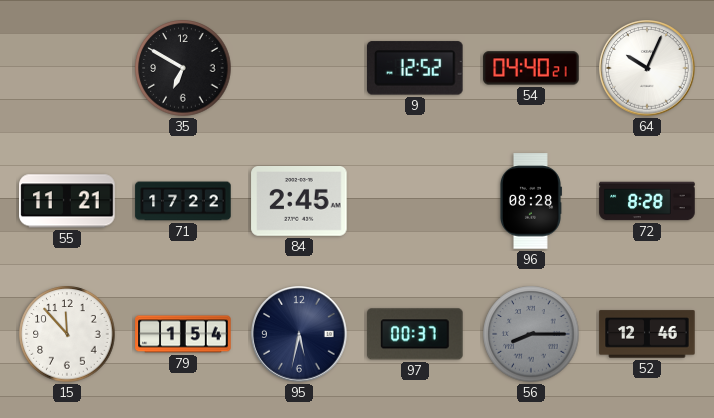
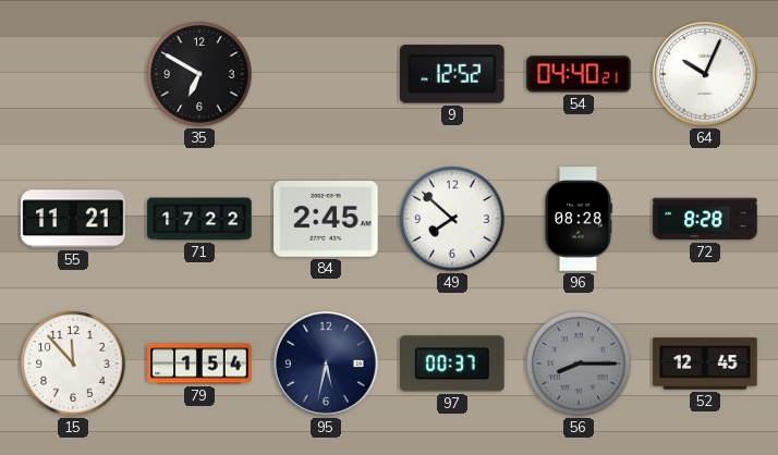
49: none -> 7:52
52: 12:46 -> 12:45
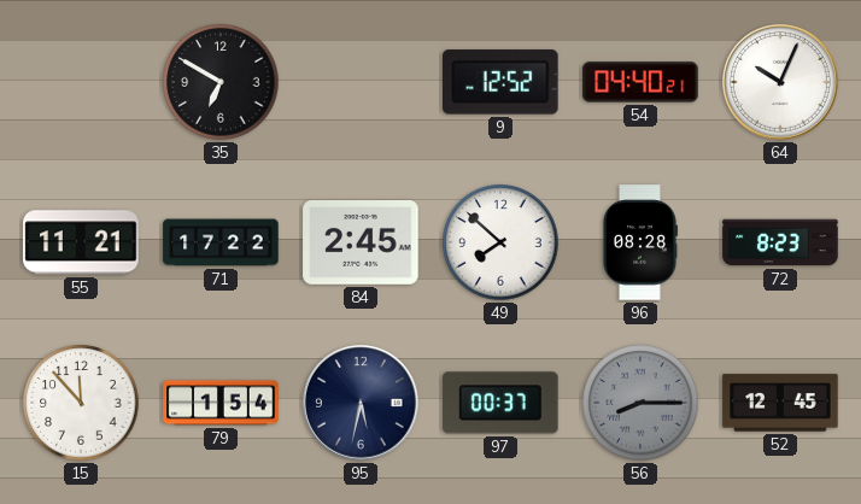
72: 8:28 -> 8:23
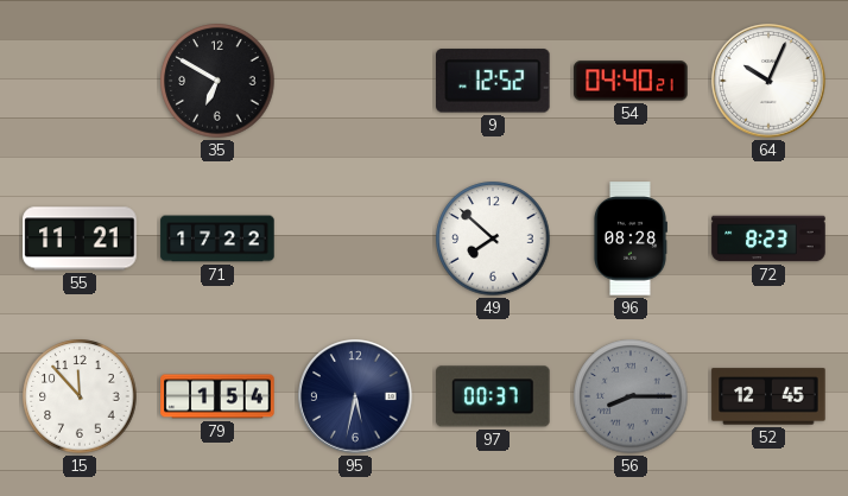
84: 2:45 -> none
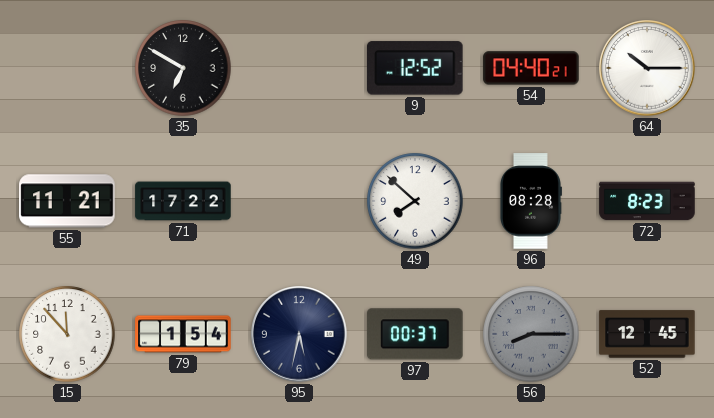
64: 10:04 -> 10:15
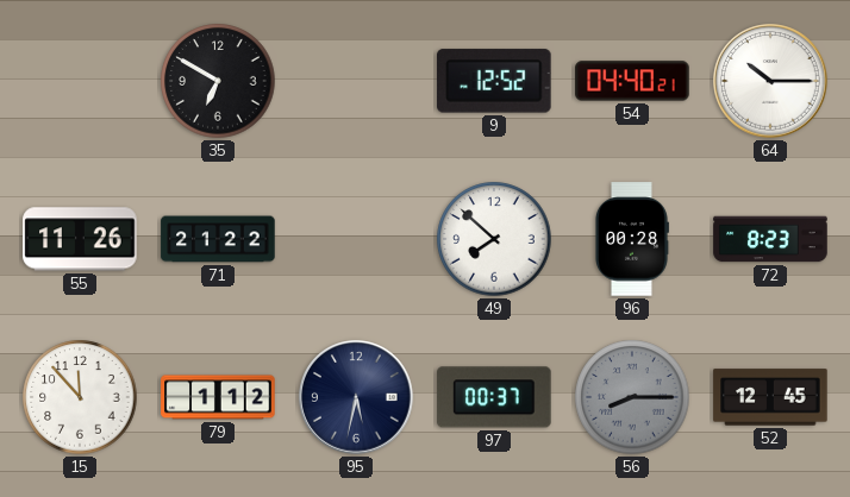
55: 11:21 -> 11:26
71: 17:22 -> 21:22
96: 08:28 -> 00:28
79: 1:54 -> 1:12
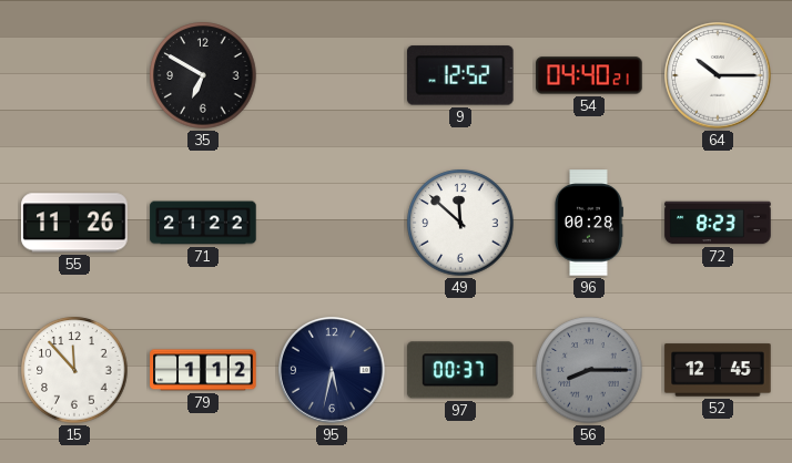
49: 7:52 -> 11:52
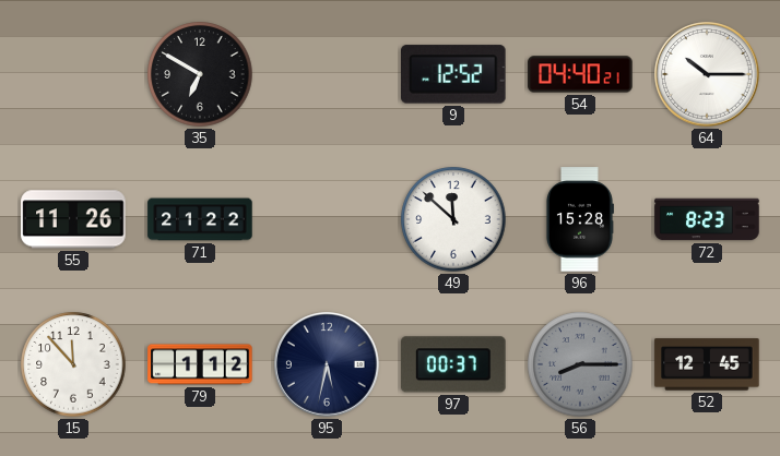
96: 00:28 -> 15:28
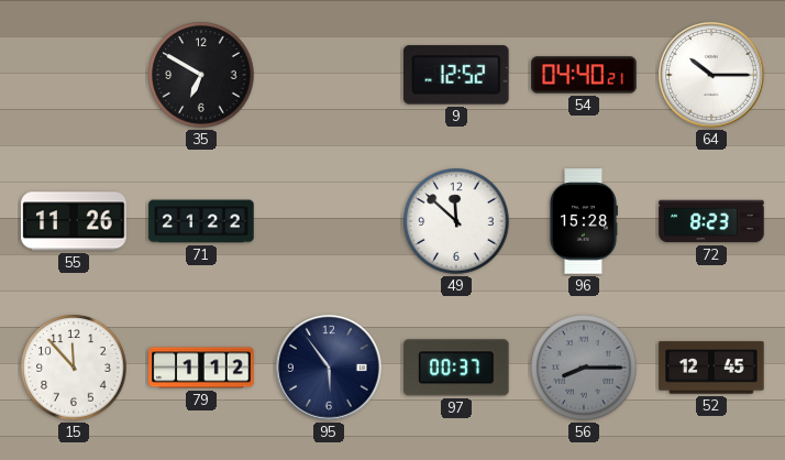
95: 5:32 -> 5:54
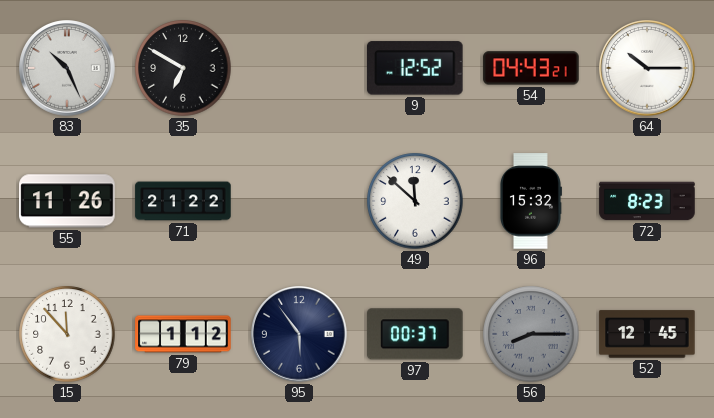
83: none -> 10:26
54: 04:40 -> 04:43
96: 15:28 -> 15:32
